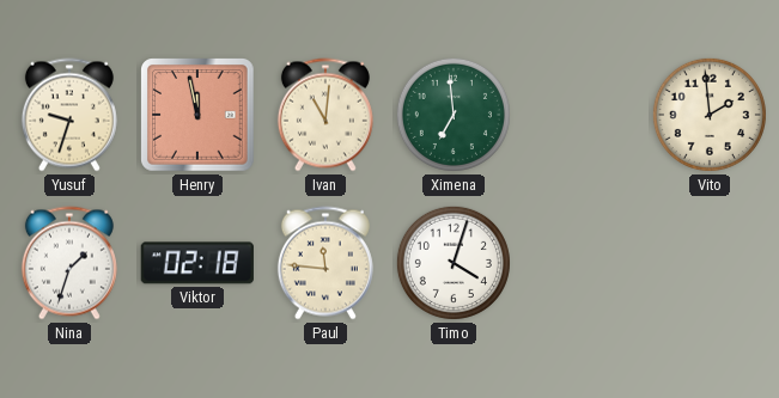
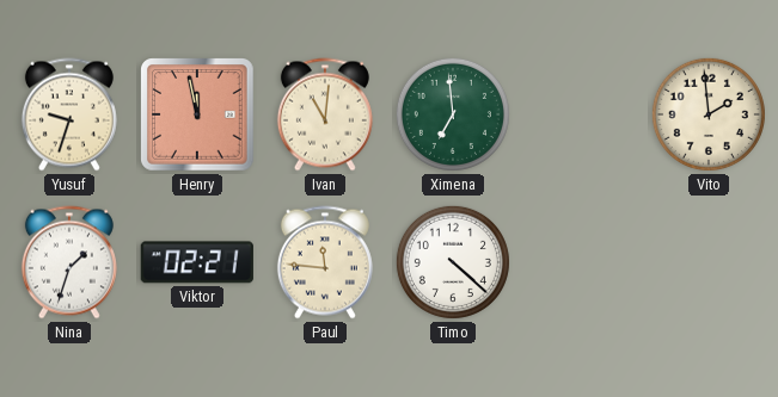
Viktor: 02:18 -> 02:21
Timo: 4:03 -> 4:22
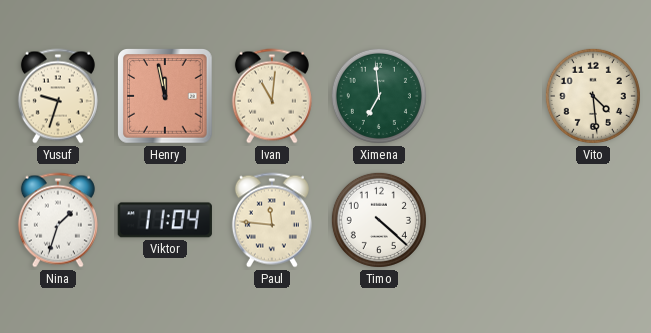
Vito: 1:59 -> 4:29
Viktor: 02:21 -> 11:04
